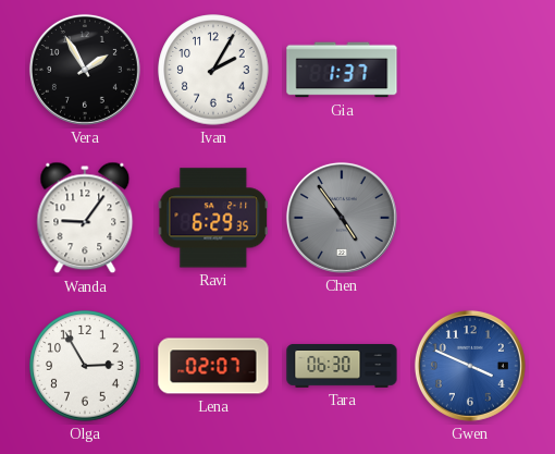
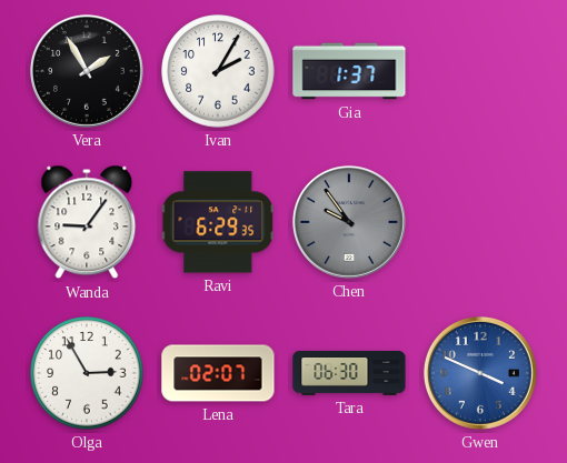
Chen: 4:54 -> 9:54
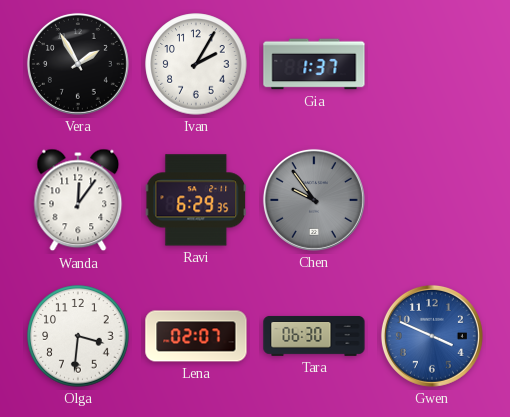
Wanda: 9:06 -> 12:06
Olga: 2:55 -> 3:31
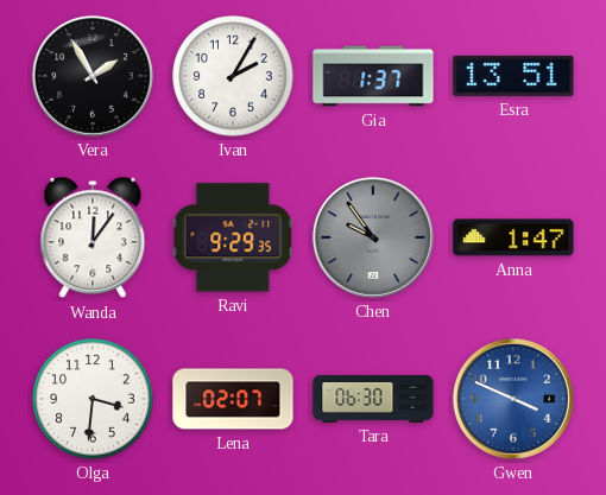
Esra: none -> 13:51
Ravi: 6:29 -> 9:29
Anna: none -> 1:47
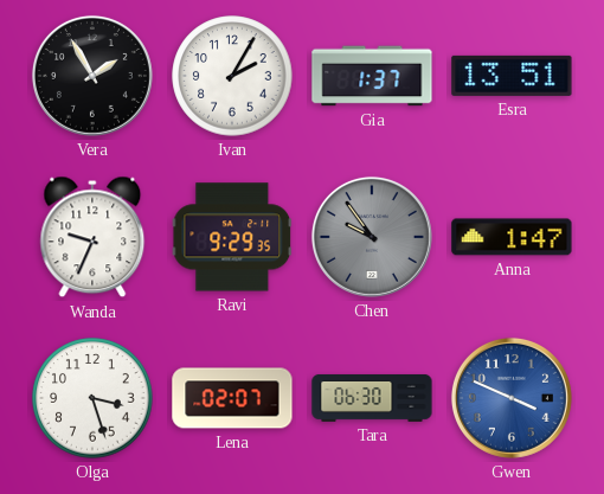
Wanda: 12:06 -> 9:34
Olga: 3:31 -> 3:27
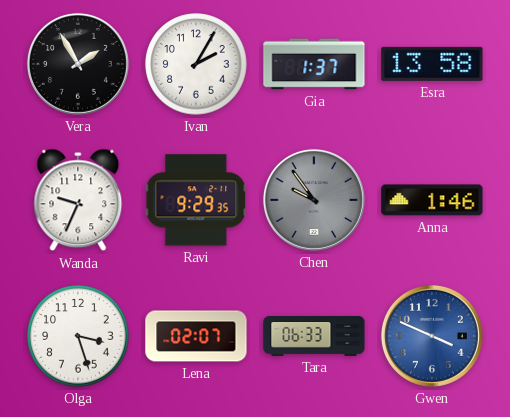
Esra: 13:51 -> 13:58
Anna: 1:47 -> 1:46
Tara: 06:30 -> 06:33
